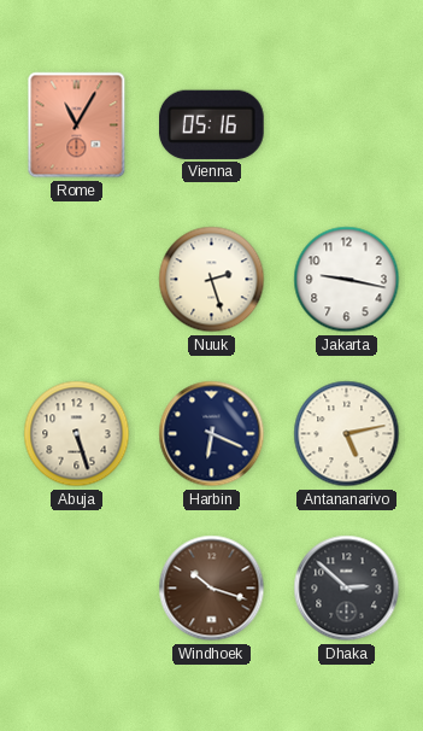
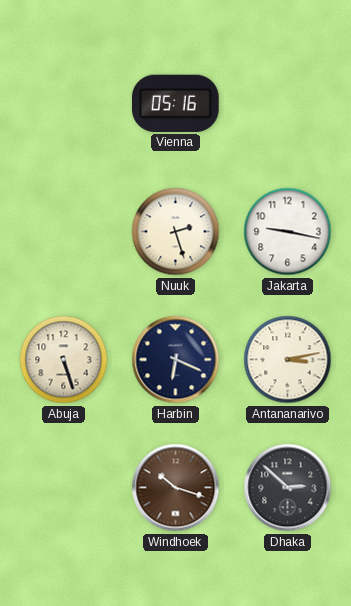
Rome: 11:05 -> none
Antananarivo: 5:13 -> 3:13
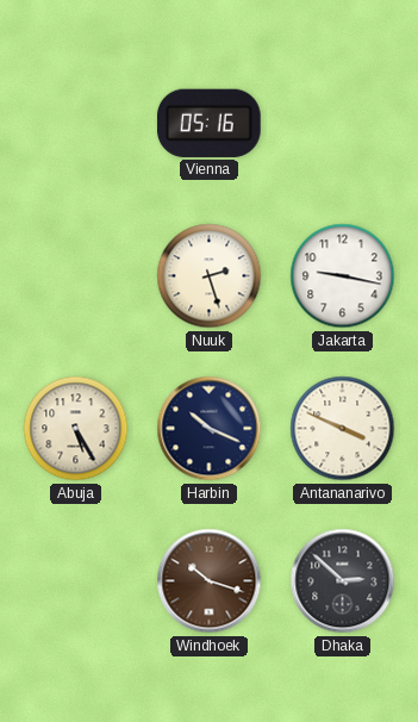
Abuja: 5:27 -> 5:25
Harbin: 6:19 -> 10:19
Antananarivo: 3:13 -> 3:49
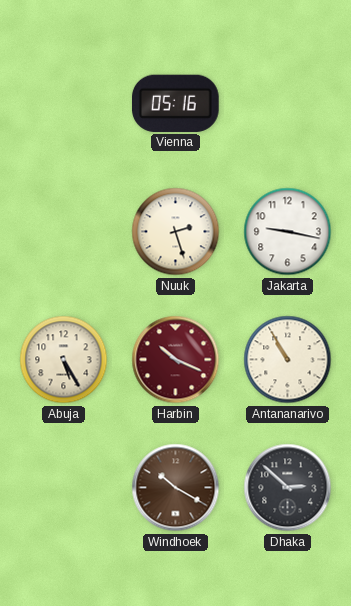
Harbin dial: navy -> burgundy
Antananarivo: 3:49 -> 10:55
Windhoek: 10:18 -> 10:20
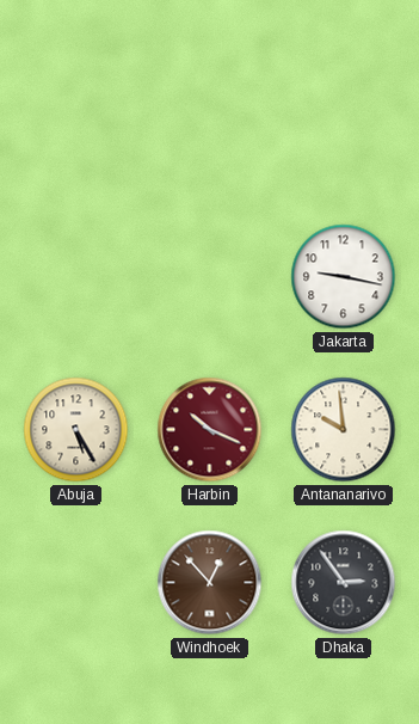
Vienna: 05:16 -> none
Nuuk: 2:27 -> none
Antananarivo: 10:55 -> 9:59
Windhoek: 10:20 -> 12:53
Dhaka: 2:52 -> 2:54
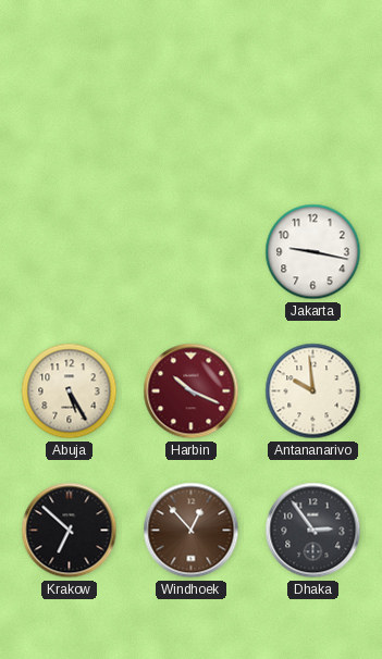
Krakow: none -> 6:52
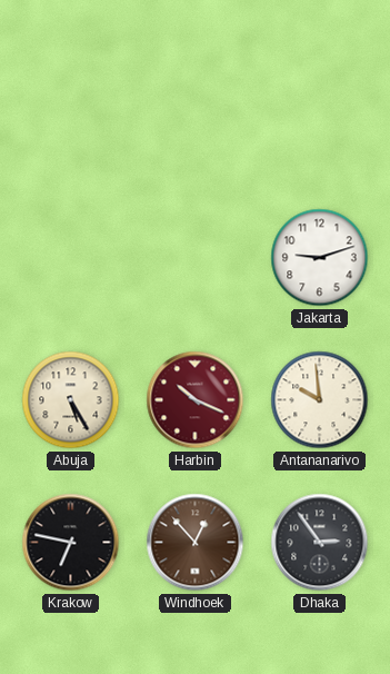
Jakarta: 9:17 -> 9:12
Krakow: 6:52 -> 6:47
